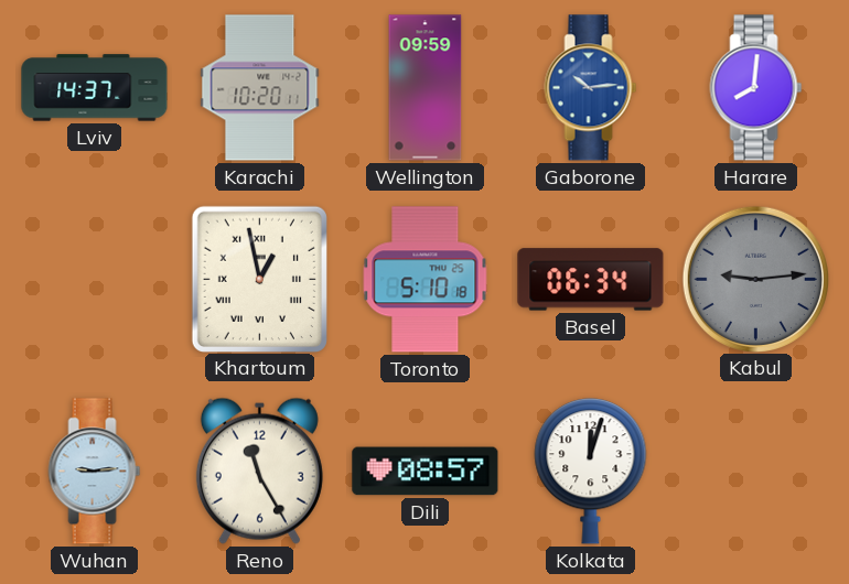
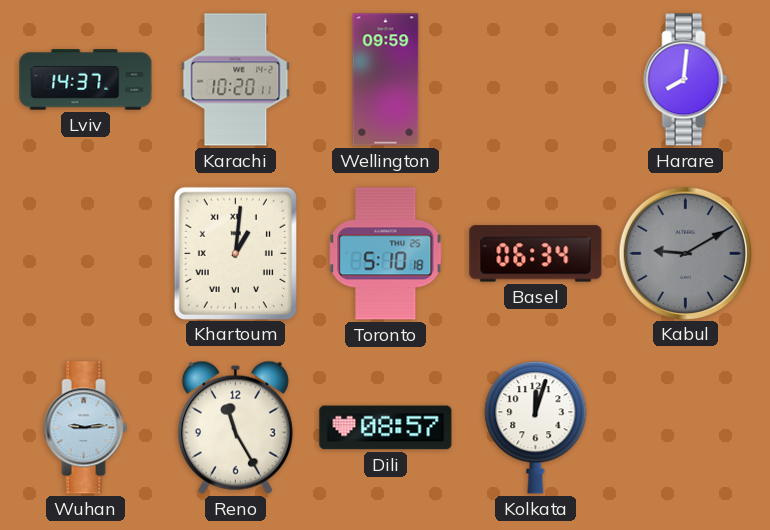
Gaborone: 10:14 -> none
Khartoum: 12:58 -> 1:01
Kabul: 9:14 -> 9:10
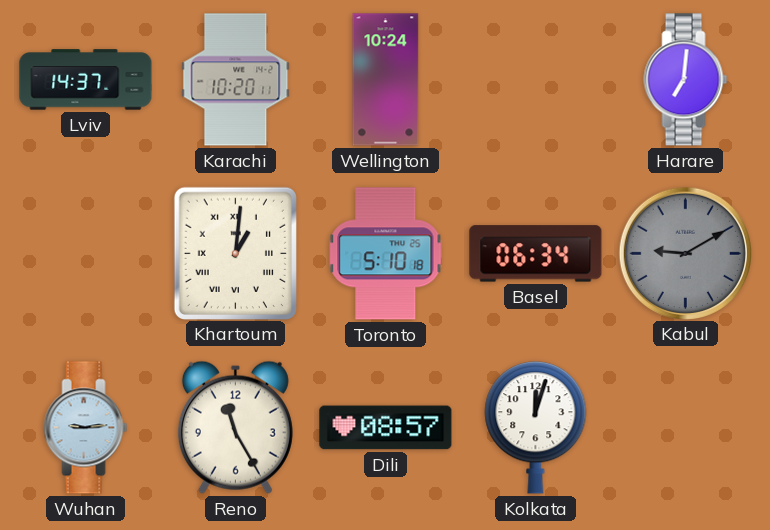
Wellington: 09:59 -> 10:24
Harare: 8:01 -> 7:01
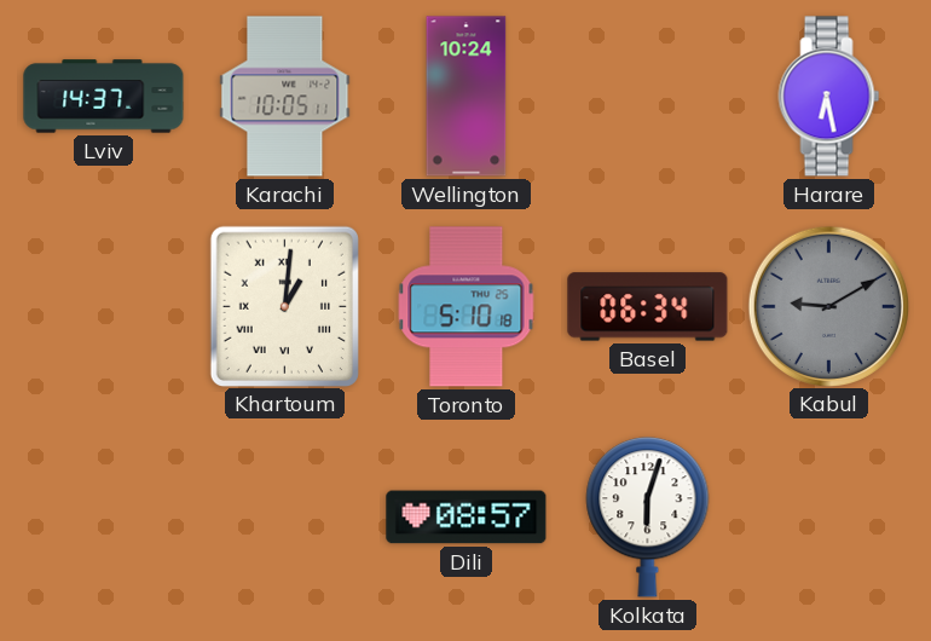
Karachi: 10:20 -> 10:05
Harare: 7:01 -> 6:28
Wuhan: 9:14 -> none
Reno: 11:25 -> none
Kolkata: 12:03 -> 6:03
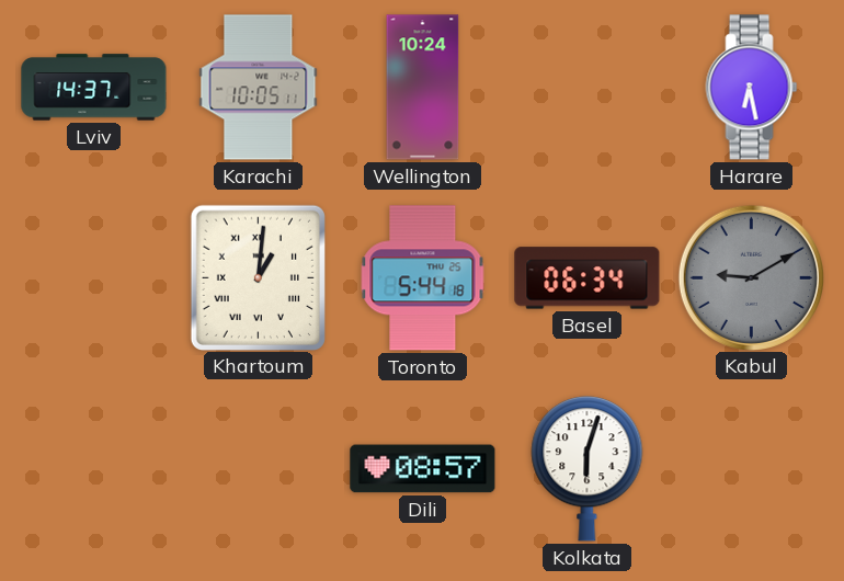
Toronto: 5:10 -> 5:44
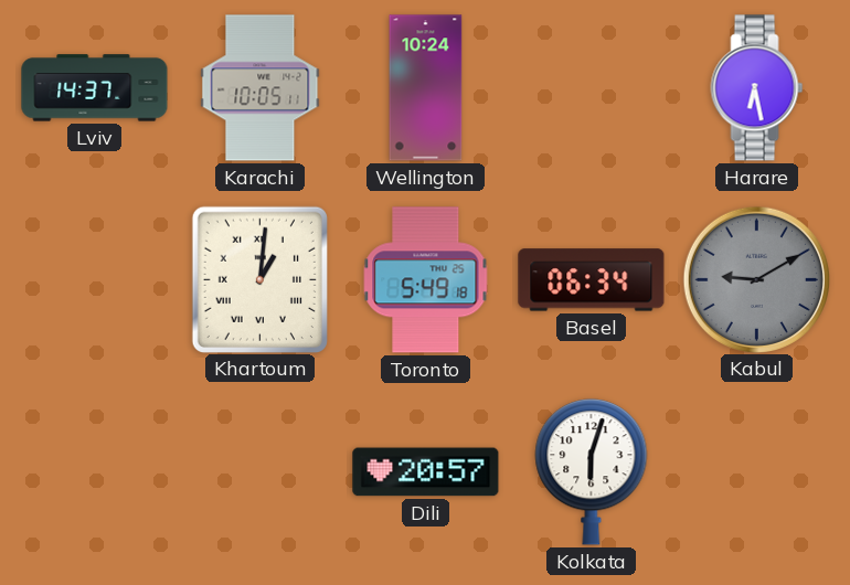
Toronto: 5:44 -> 5:49
Dili: 08:57 -> 20:57
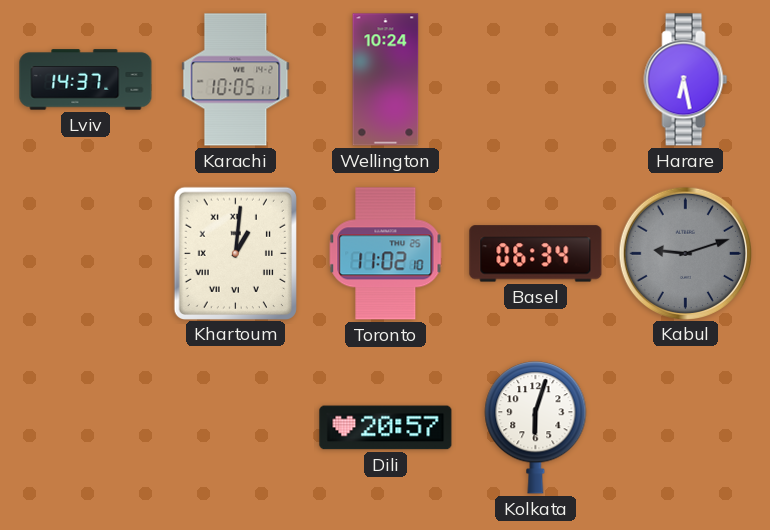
Toronto: 5:49 -> 11:02
Kabul: 9:10 -> 9:12
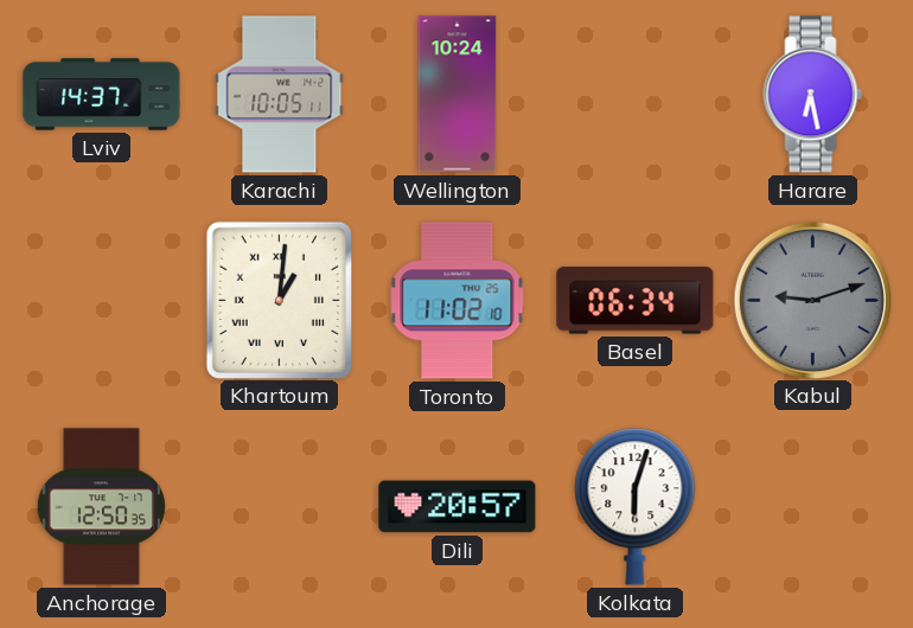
Anchorage: none -> 12:50
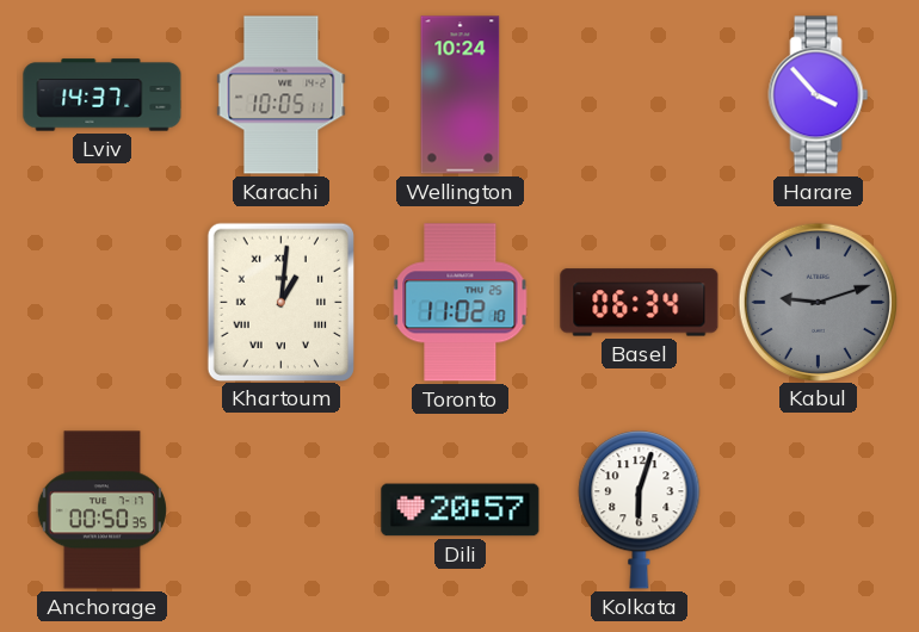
Harare: 6:28 -> 3:53
Anchorage: 12:50 -> 00:50
